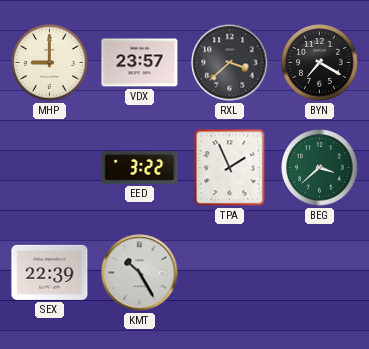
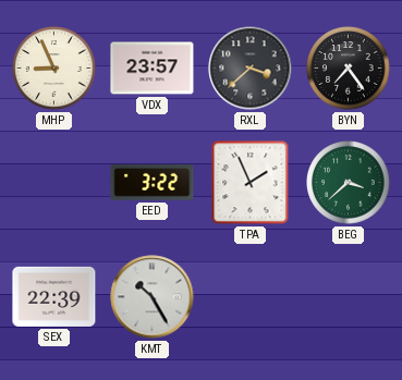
MHP: 9:00 -> 8:56
BYN: 7:20 -> 7:24
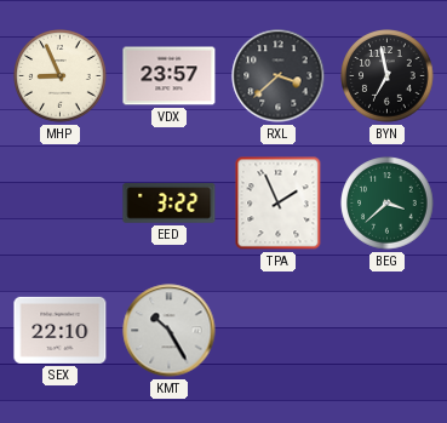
BYN: 7:24 -> 6:58
SEX: 22:39 -> 22:10
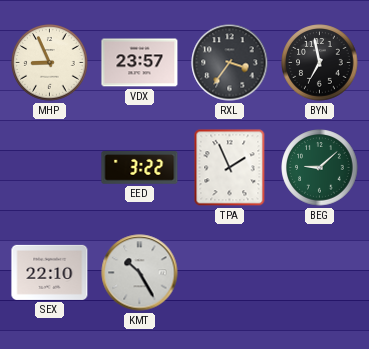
RXL: 3:38 -> 3:36
BEG: 3:38 -> 9:08
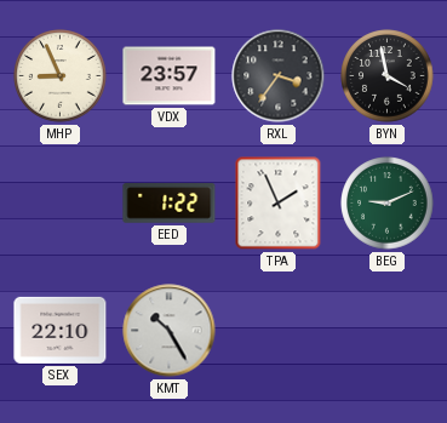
BYN: 6:58 -> 3:58
EED: 3:22 -> 1:22
BEG: 9:08 -> 9:11
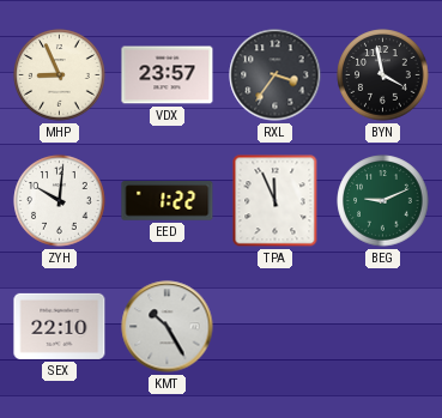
ZYH: none -> 10:01
TPA: 1:56 -> 11:56
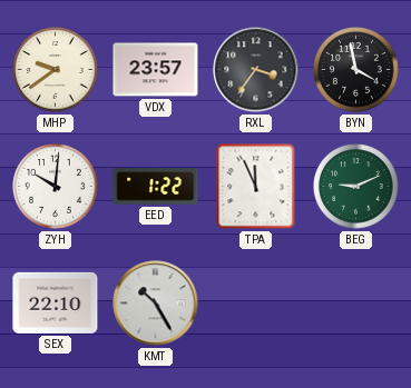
MHP: 8:56 -> 9:39
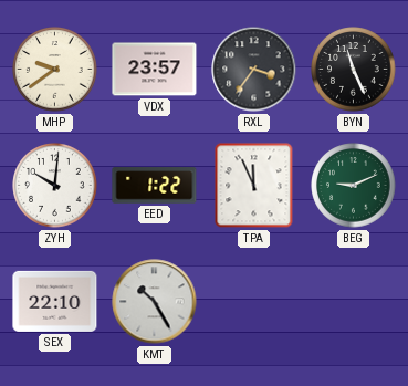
BYN: 3:58 -> 11:26
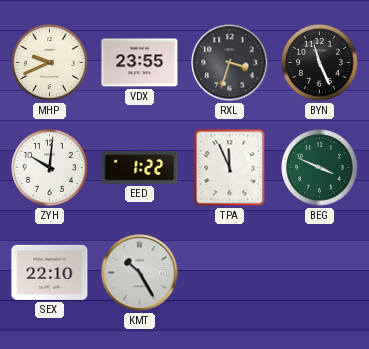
MHP: 9:39 -> 9:41
VDX: 23:57 -> 23:55
RXL: 3:36 -> 3:33
BEG: 9:11 -> 3:49
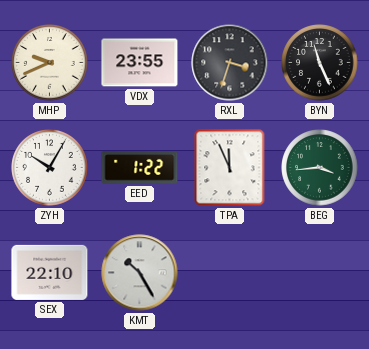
ZYH: 10:01 -> 10:05
BEG: 3:49 -> 3:44
